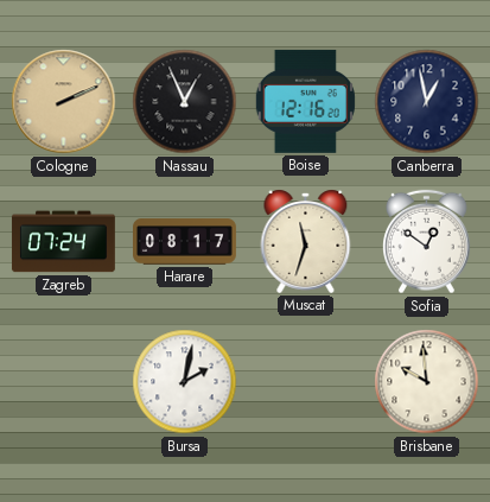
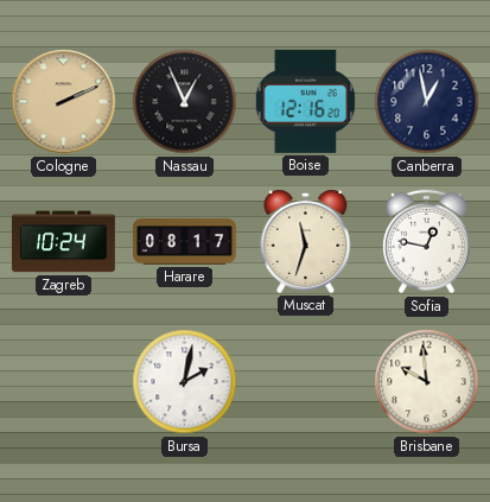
Zagreb: 07:24 -> 10:24
Sofia: 12:51 -> 12:47
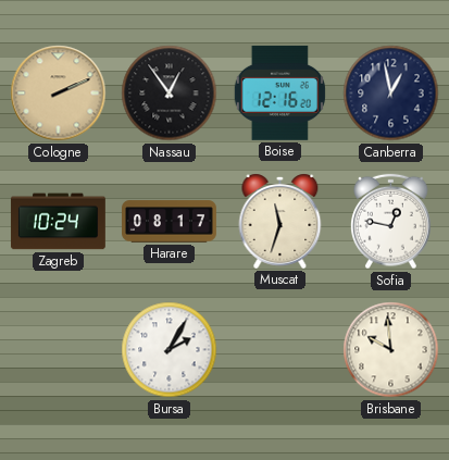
Nassau: 12:56 -> 12:54
Bursa: 2:02 -> 2:05
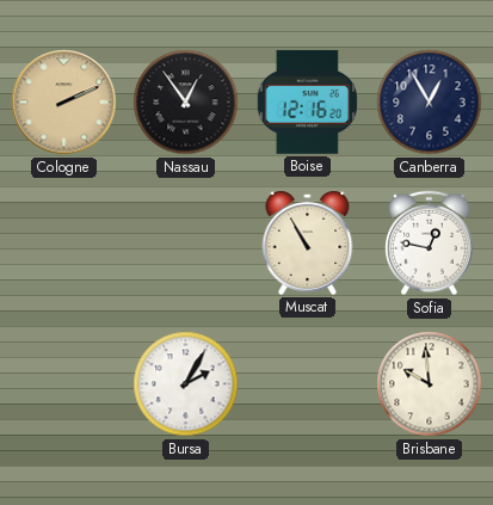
Canberra: 12:58 -> 12:55
Zagreb: 10:24 -> none
Harare: 08:17 -> none
Muscat: 11:33 -> 10:55
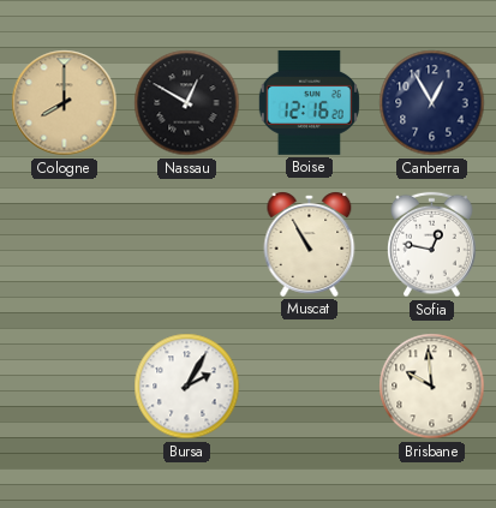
Cologne: 2:11 -> 8:00
Nassau: 12:54 -> 12:50
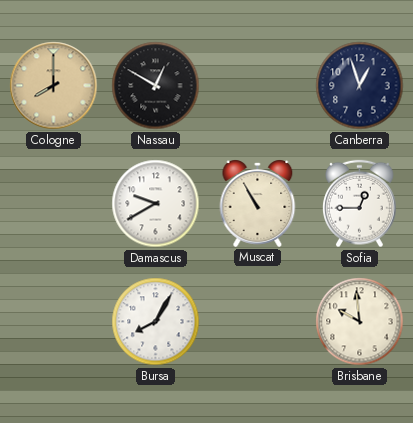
Boise: 12:16 -> none
Canberra: 12:55 -> 12:57
Damascus: none -> 9:40
Sofia: 12:47 -> 12:45
Bursa: 2:05 -> 8:05
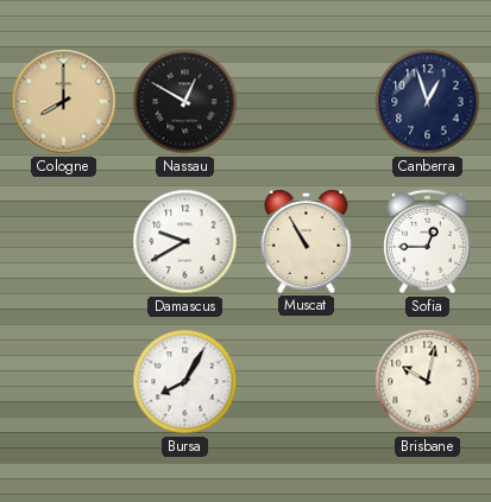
Brisbane: 9:59 -> 10:02
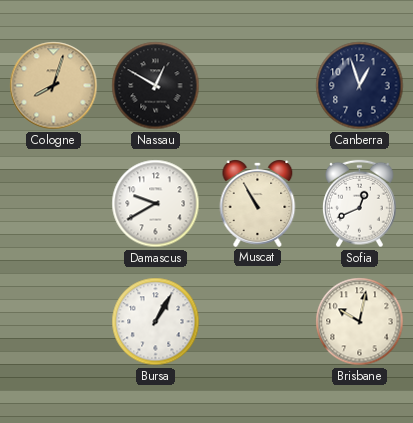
Cologne: 8:00 -> 8:03
Sofia: 12:45 -> 12:41
Bursa: 8:05 -> 1:05
